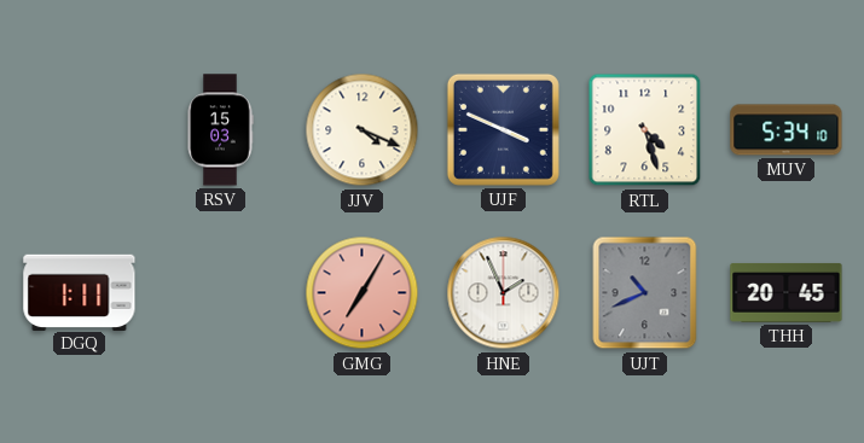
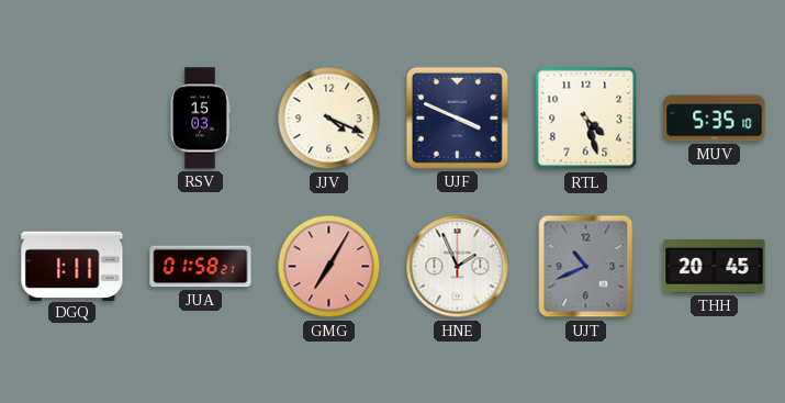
MUV: 5:34 -> 5:35
JUA: none -> 01:58
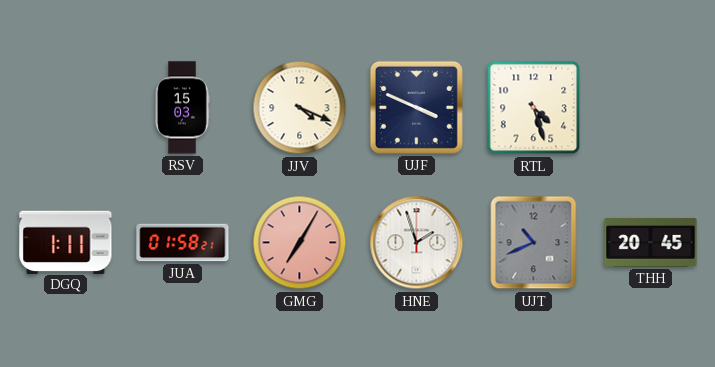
MUV: 5:35 -> none
HNE: 1:56 -> 1:57
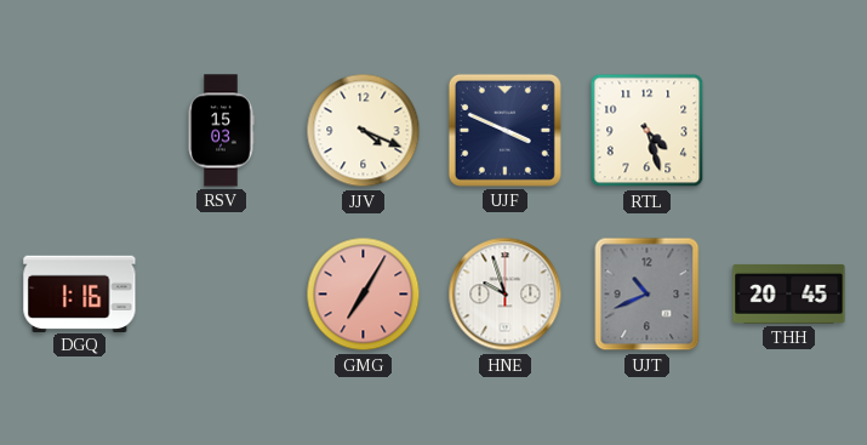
DGQ: 1:11 -> 1:16
JUA: 01:58 -> none
HNE: 1:57 -> 9:57
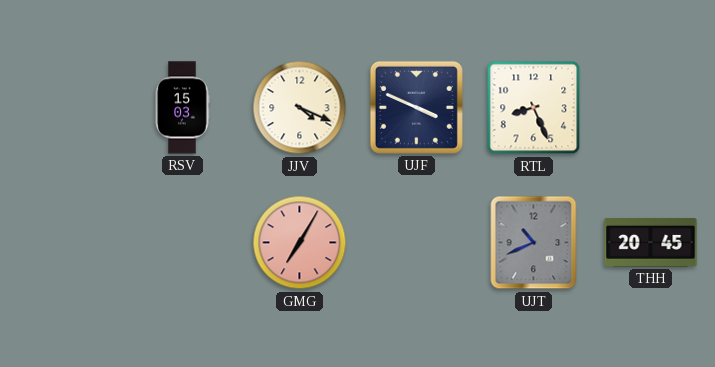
RTL: 4:27 -> 8:26
DGQ: 1:16 -> none
HNE: 9:57 -> none
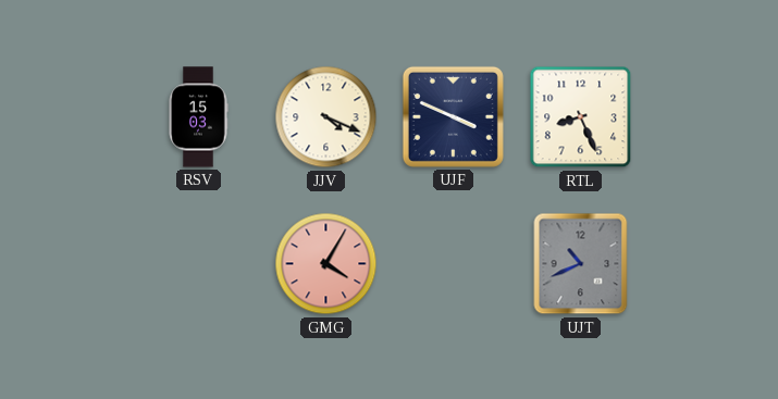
GMG: 7:05 -> 4:05
THH: 20:45 -> none
